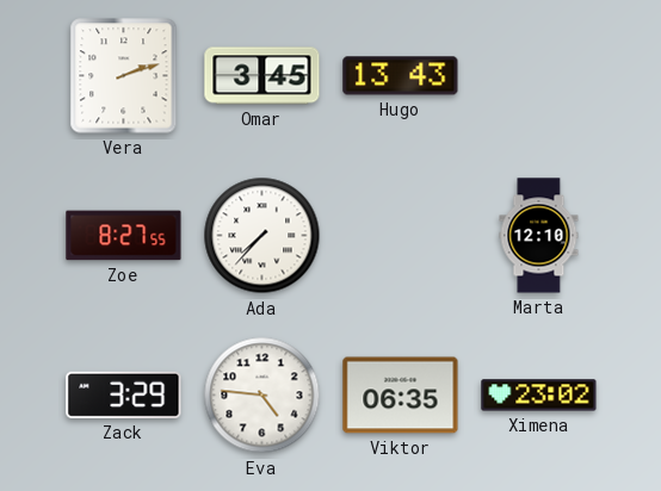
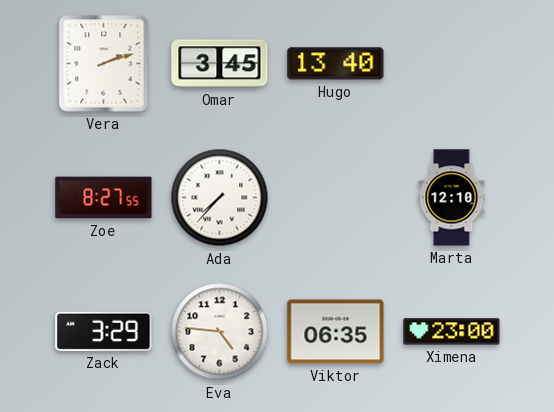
Hugo: 13:43 -> 13:40
Ximena: 23:02 -> 23:00
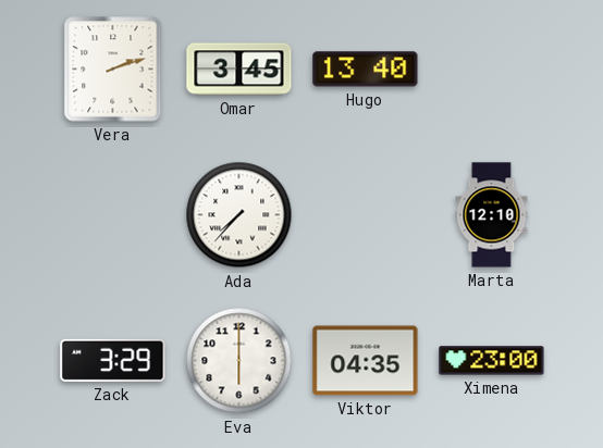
Zoe: 8:27 -> none
Eva: 4:46 -> 6:00
Viktor: 06:35 -> 04:35
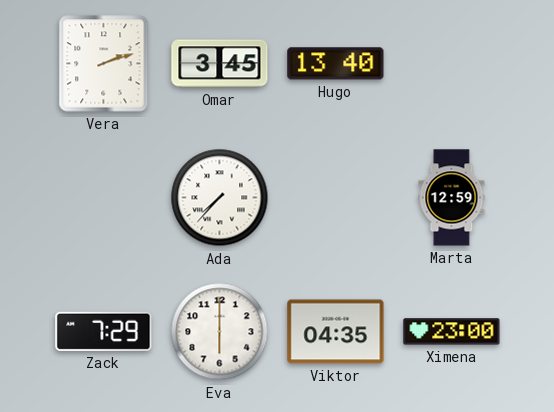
Marta: 12:10 -> 12:59
Zack: 3:29 -> 7:29
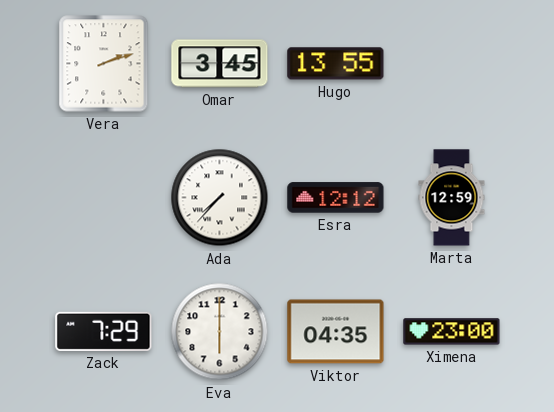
Hugo: 13:40 -> 13:55
Esra: none -> 12:12
